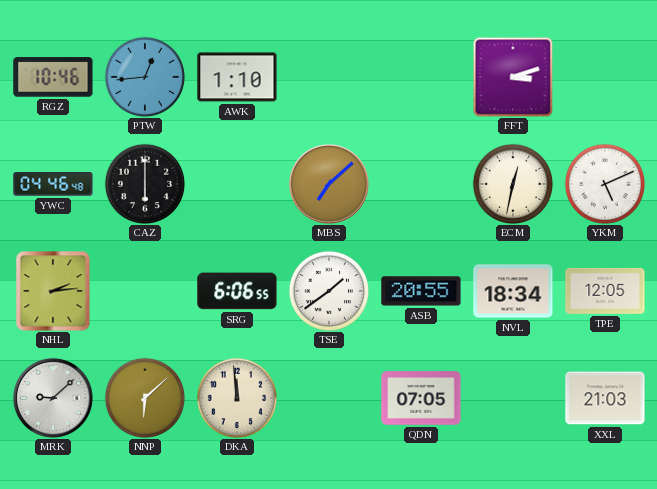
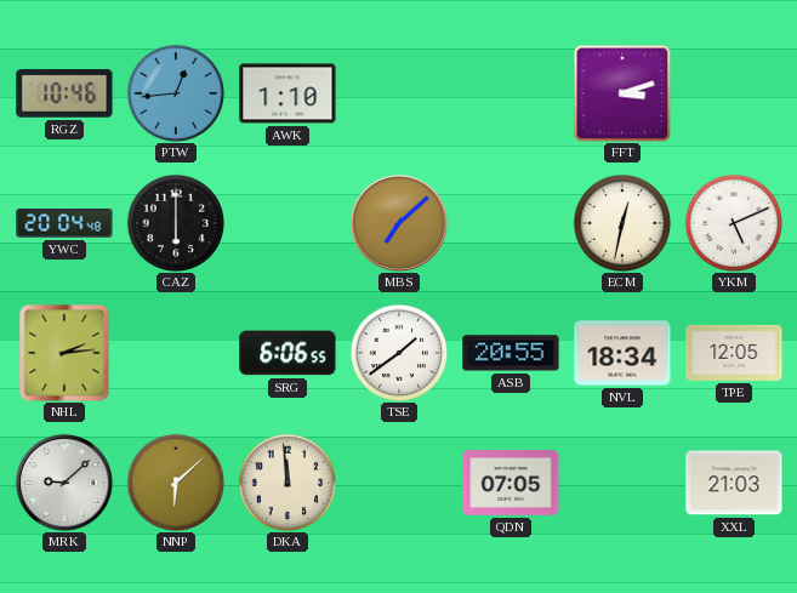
YWC: 04:46 -> 20:04
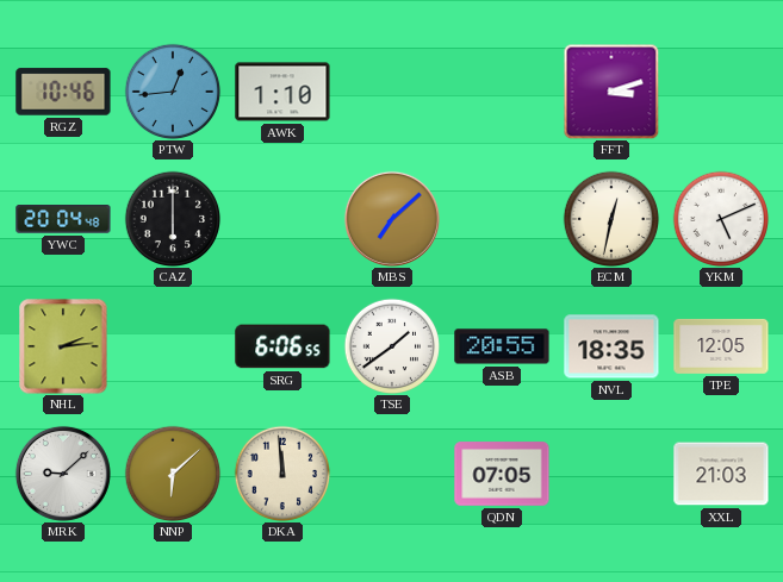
NVL: 18:34 -> 18:35
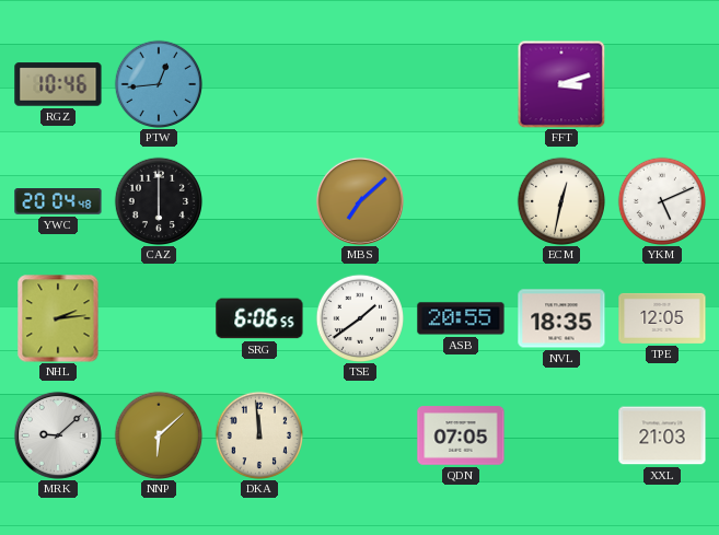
AWK: 1:10 -> none
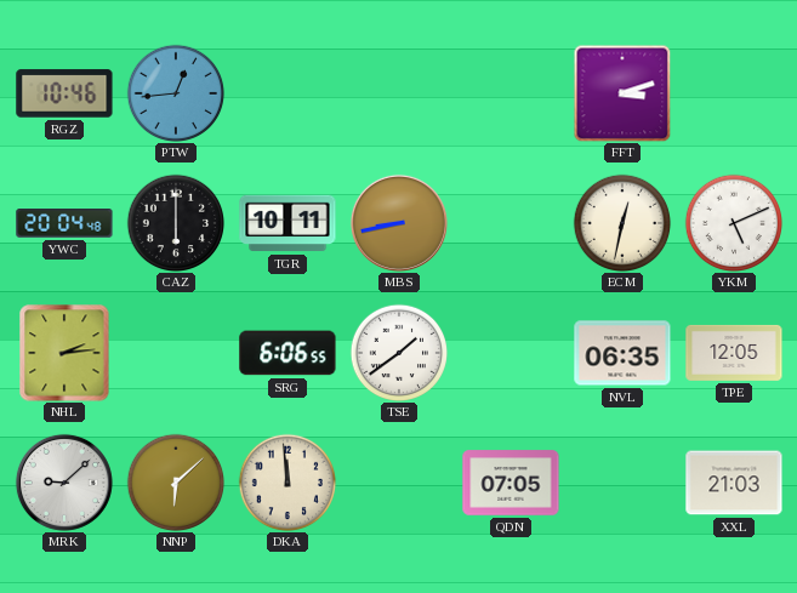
TGR: none -> 10:11
MBS: 7:08 -> 8:43
ASB: 20:55 -> none
NVL: 18:35 -> 06:35
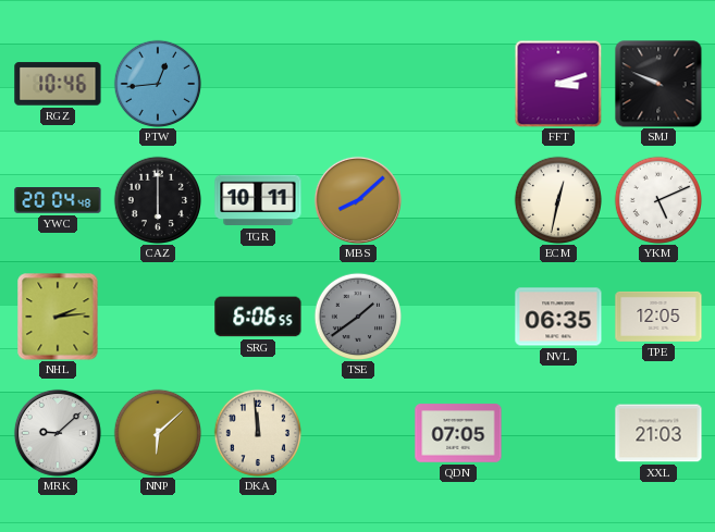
SMJ: none -> 9:49
MBS: 8:43 -> 8:08
TSE dial: white -> grey
